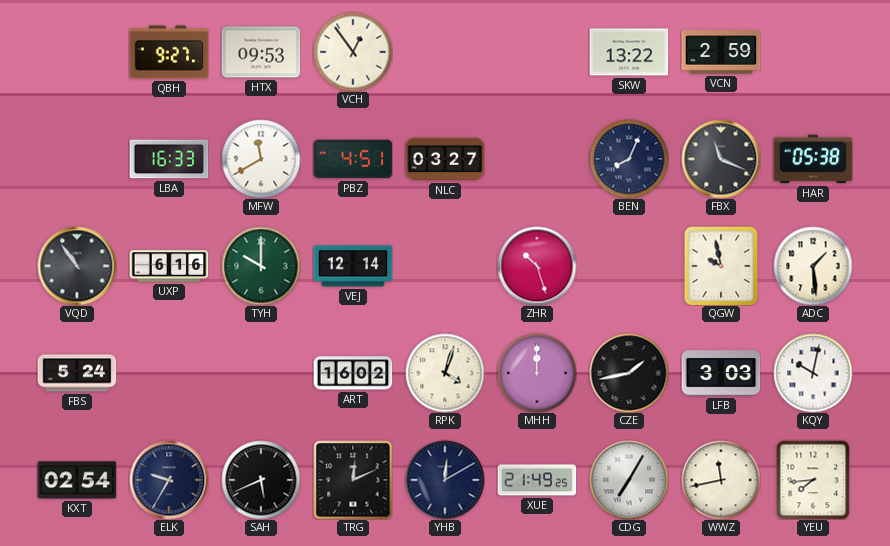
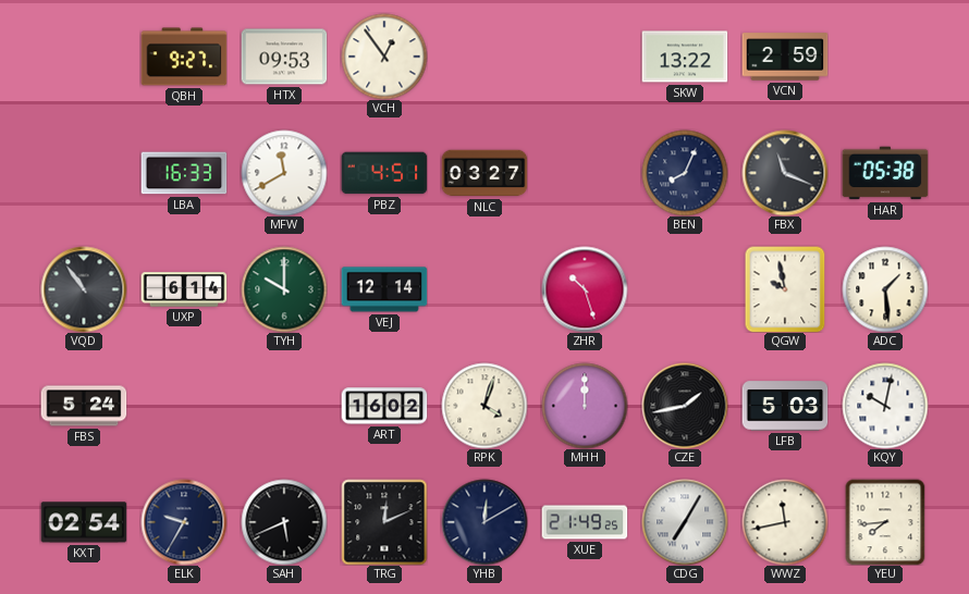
UXP: 6:16 -> 6:14
LFB: 3:03 -> 5:03
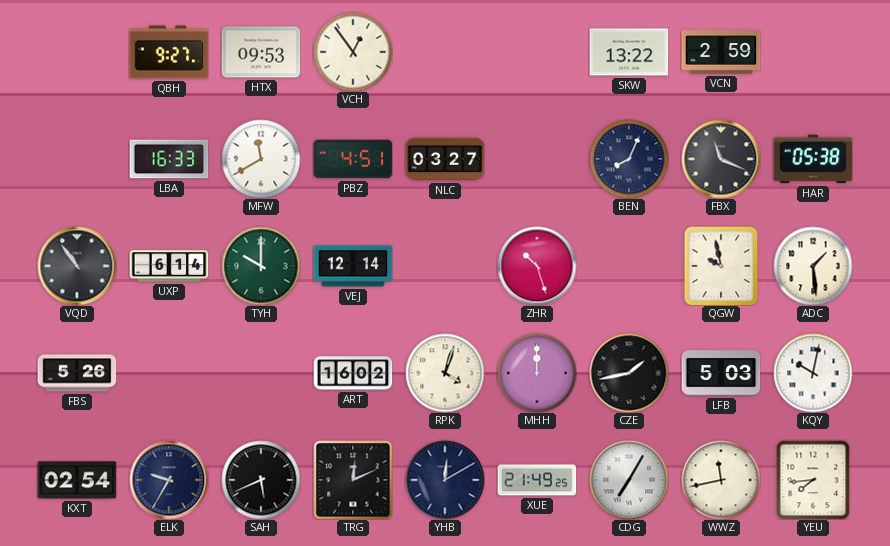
FBS: 5:24 -> 5:26
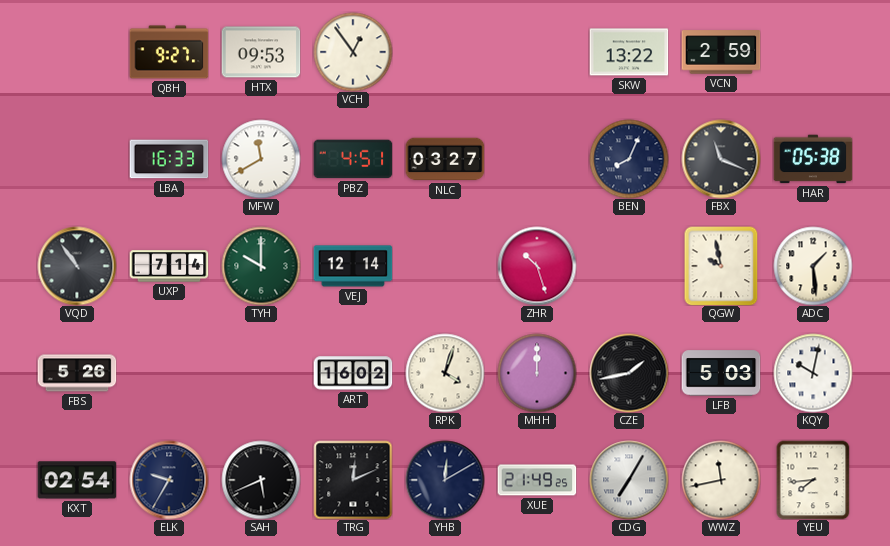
UXP: 6:14 -> 7:14
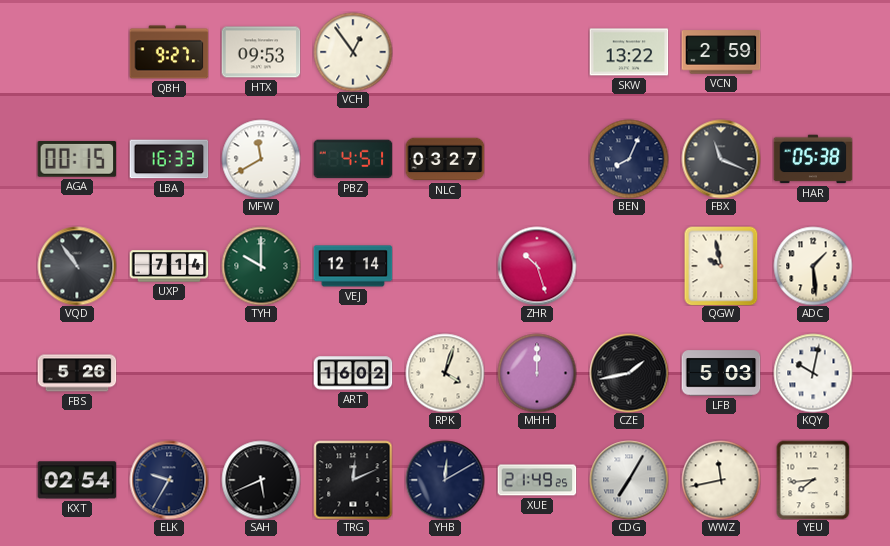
AGA: none -> 00:15
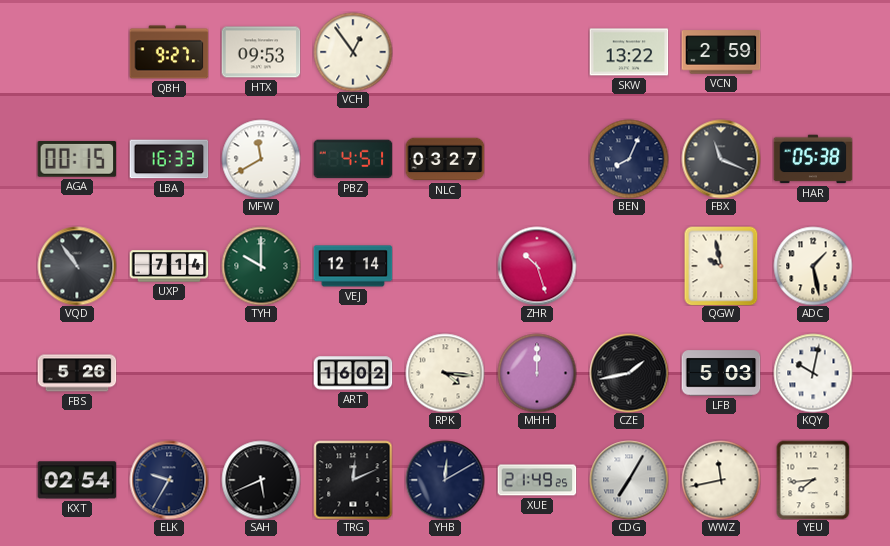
ADC: 1:29 -> 1:28
RPK: 4:03 -> 4:16
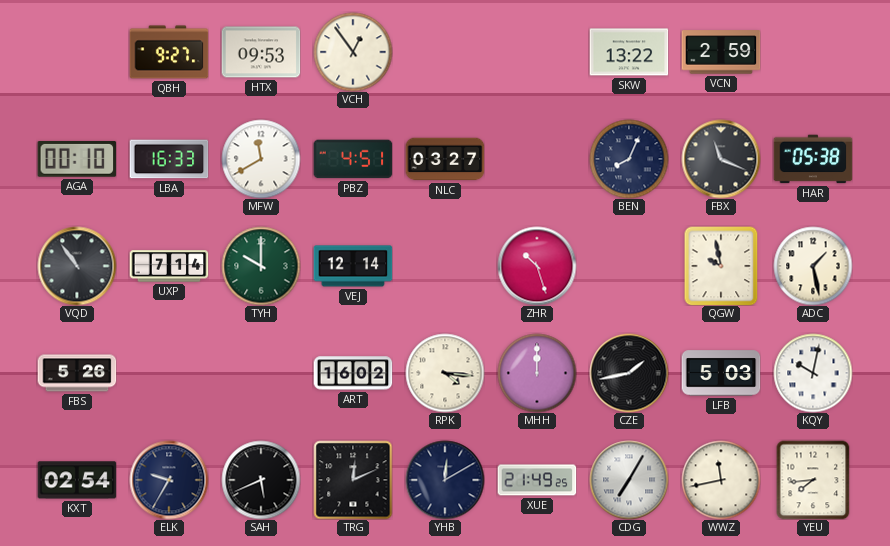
AGA: 00:15 -> 00:10
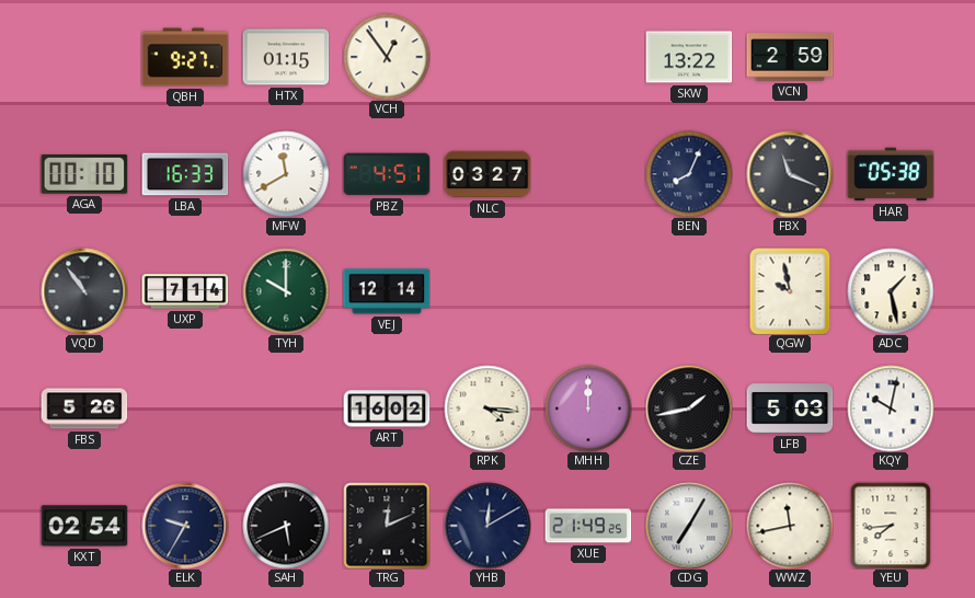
HTX: 09:53 -> 01:15
ZHR: 10:27 -> none
